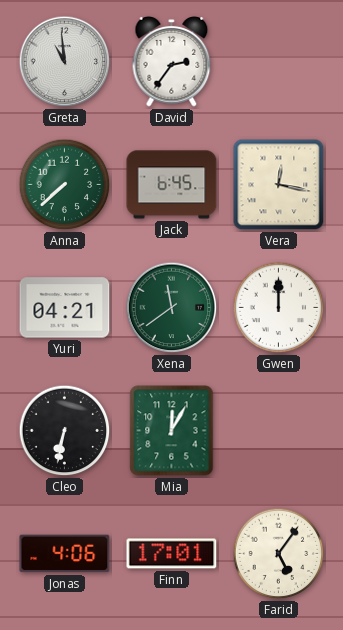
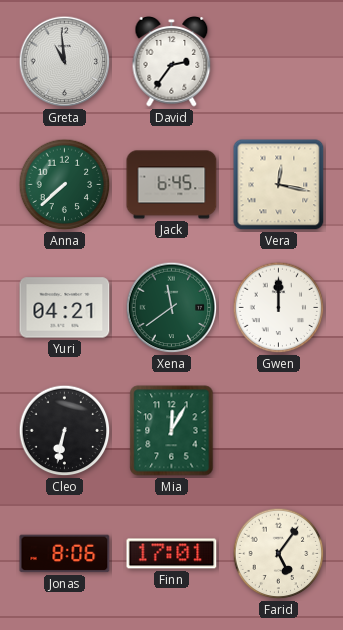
Jonas: 4:06 -> 8:06
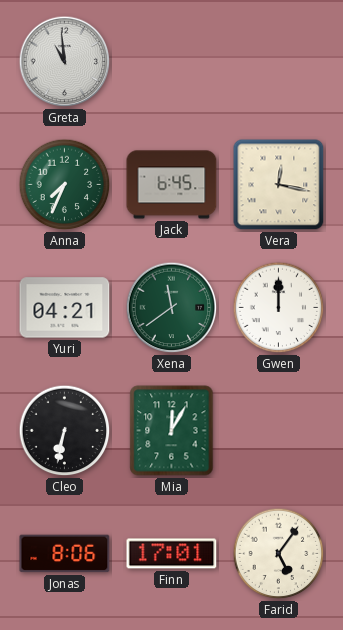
David: 2:36 -> none
Anna: 7:38 -> 7:34
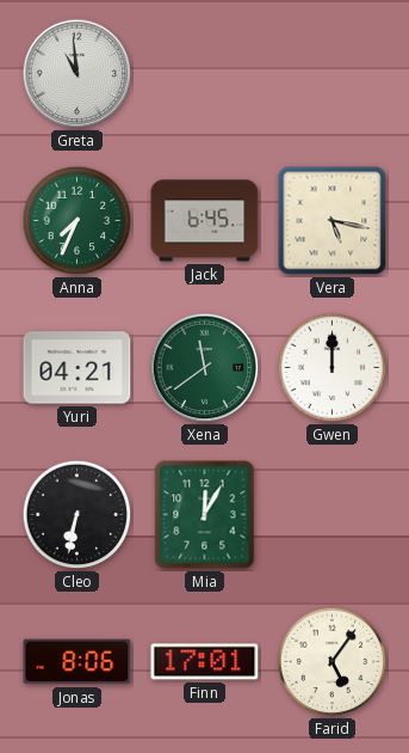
Vera: 12:17 -> 5:17
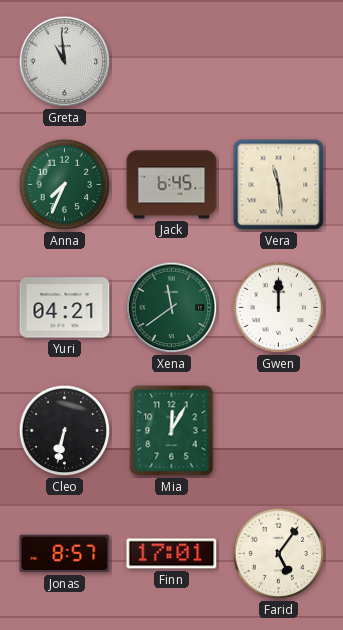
Vera: 5:17 -> 11:29
Jonas: 8:06 -> 8:57
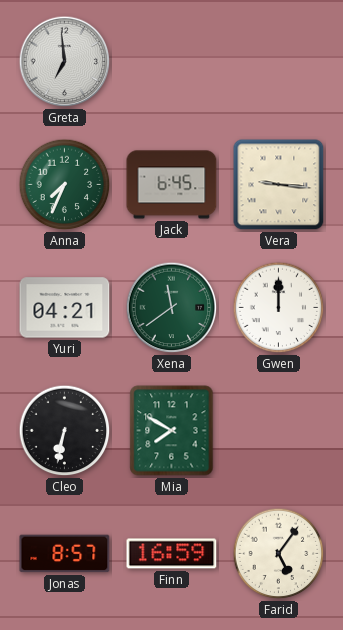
Greta: 10:59 -> 6:59
Vera: 11:29 -> 9:16
Mia: 12:05 -> 7:50
Finn: 17:01 -> 16:59
